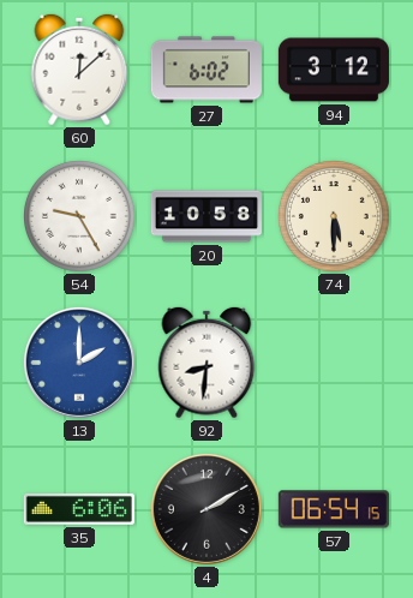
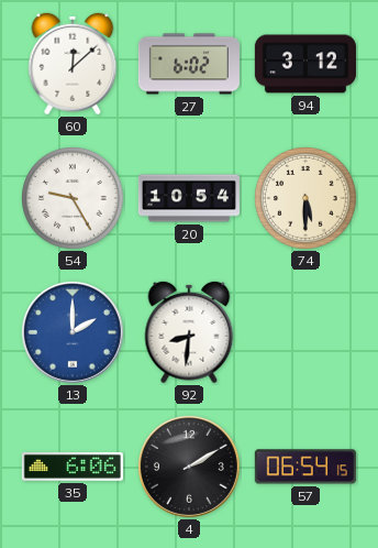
20: 10:58 -> 10:54
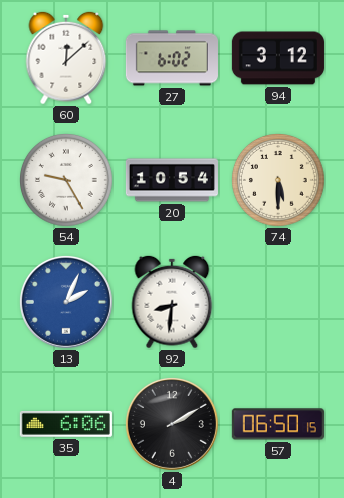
13: 2:00 -> 2:04
57: 06:54 -> 06:50
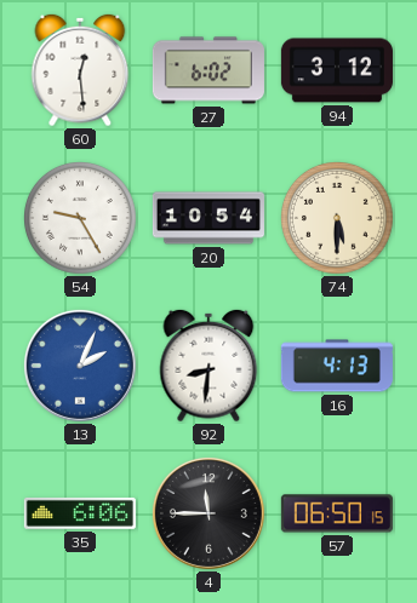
60: 12:08 -> 12:29
16: none -> 4:13
4: 2:10 -> 11:45
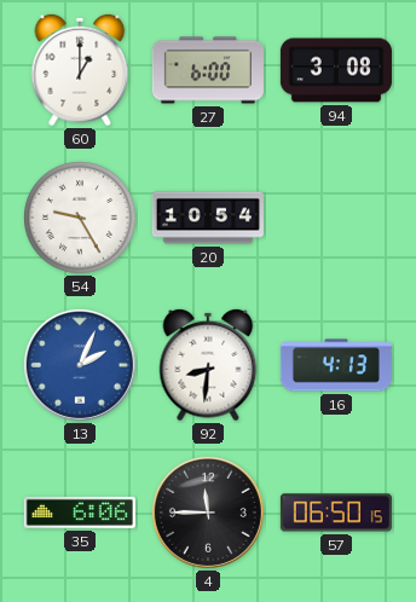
60: 12:29 -> 1:00
27: 6:02 -> 6:00
94: 3:12 -> 3:08
74: 5:30 -> none
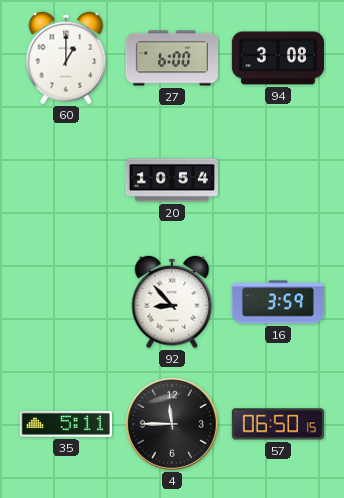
54: 9:25 -> none
13: 2:04 -> none
92: 8:31 -> 8:53
16: 4:13 -> 3:59
35: 6:06 -> 5:11
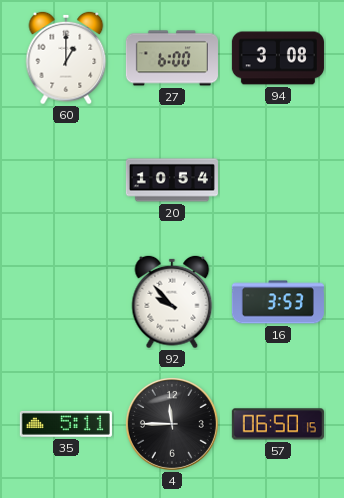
92: 8:53 -> 9:53
16: 3:59 -> 3:53
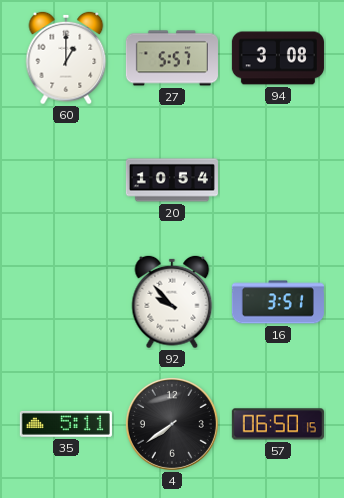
27: 6:00 -> 5:57
16: 3:53 -> 3:51
4: 11:45 -> 7:39
